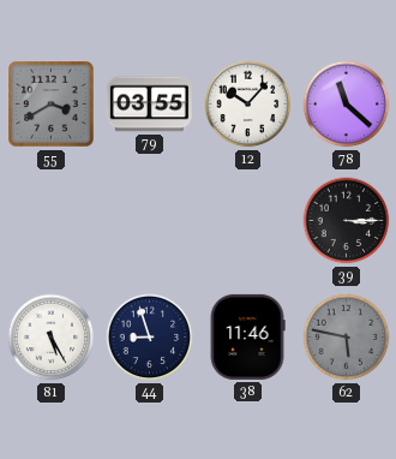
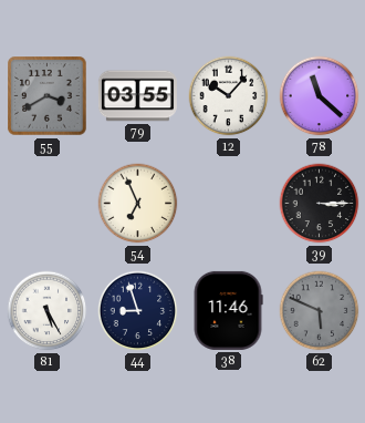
54: none -> 6:56
62: 5:47 -> 5:49
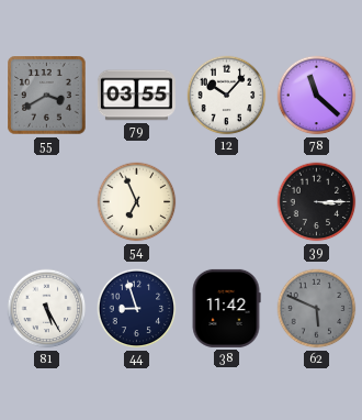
38: 11:46 -> 11:42
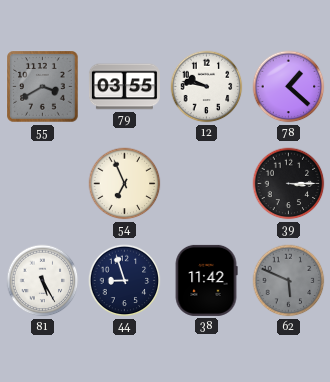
12: 10:07 -> 9:47
78: 11:22 -> 1:22
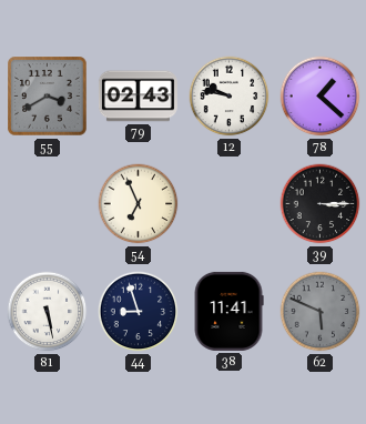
79: 03:55 -> 02:43
81: 5:25 -> 5:28
38: 11:42 -> 11:41
